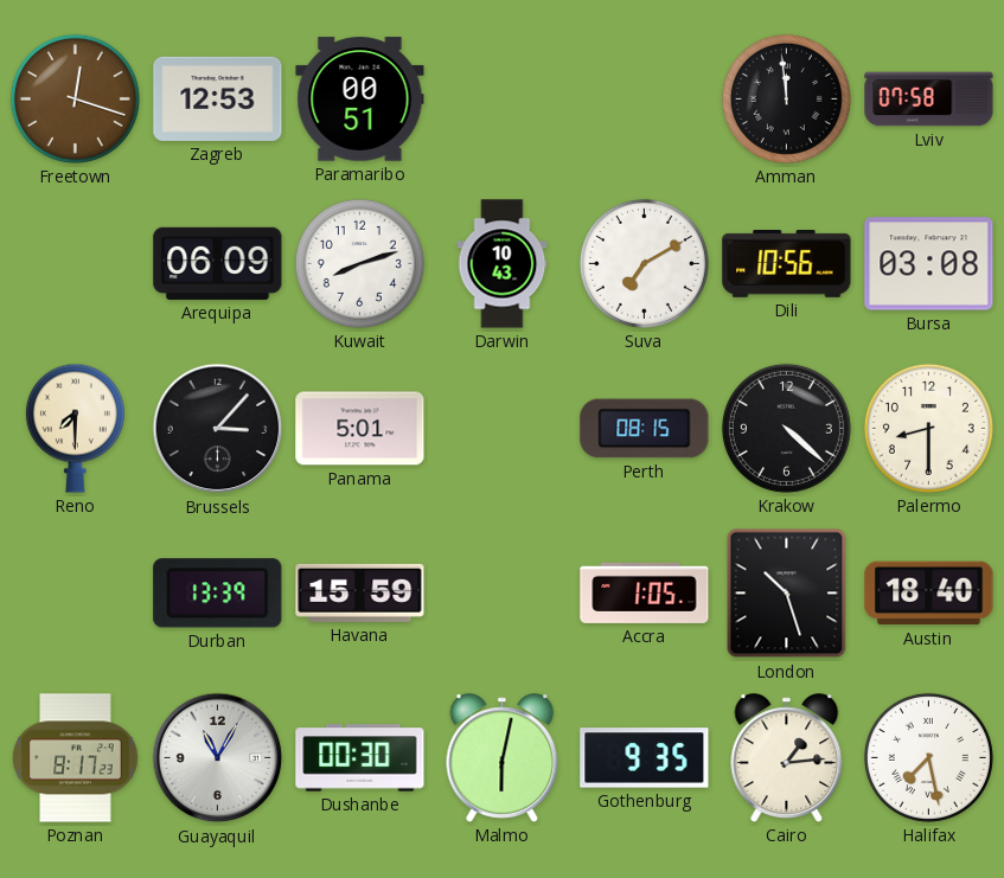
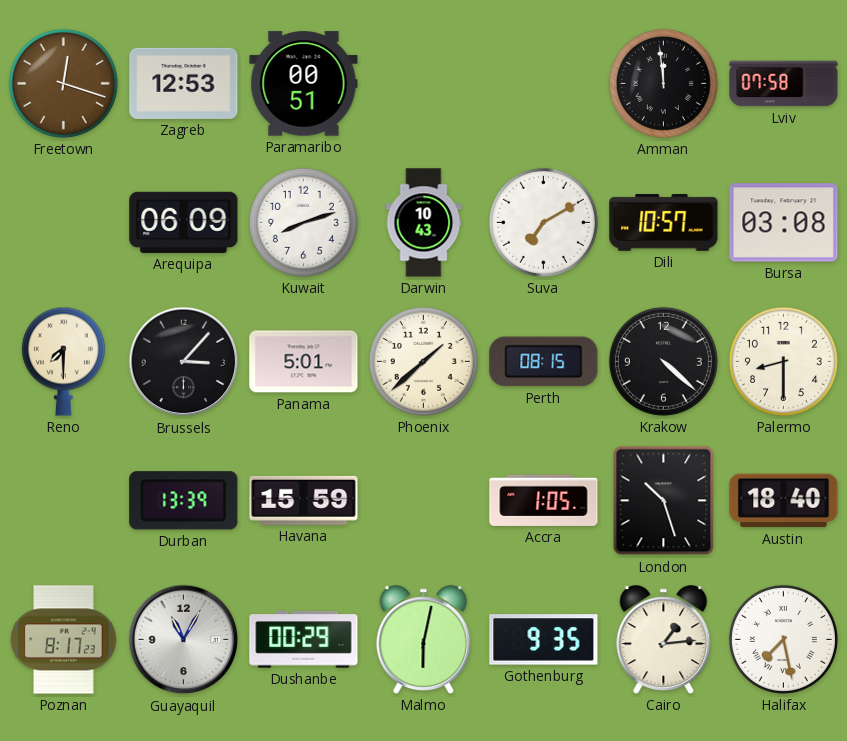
Dili: 10:56 -> 10:57
Phoenix: none -> 1:38
Dushanbe: 00:30 -> 00:29
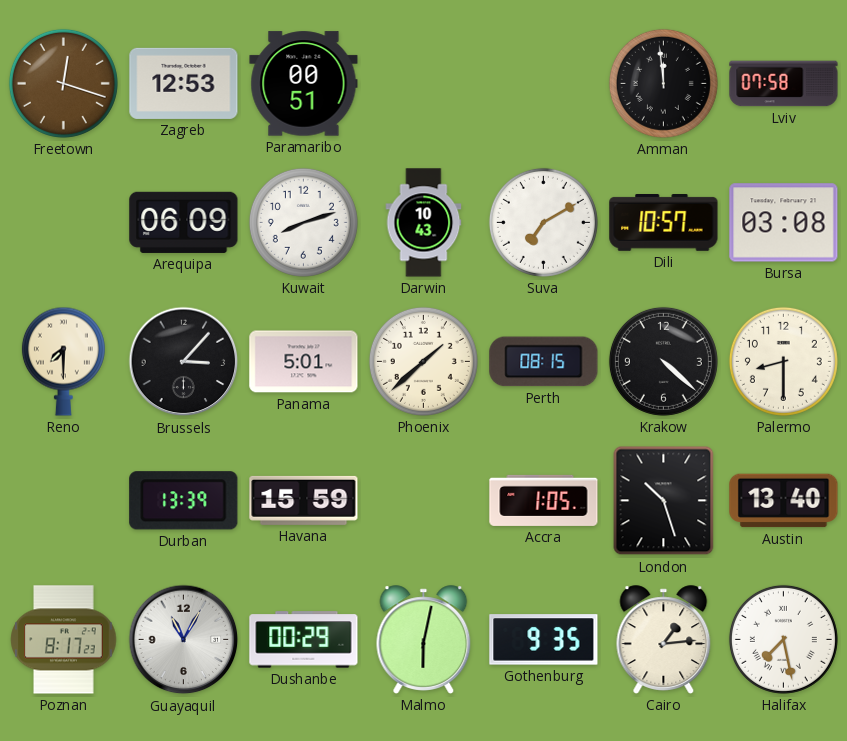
Austin: 18:40 -> 13:40
